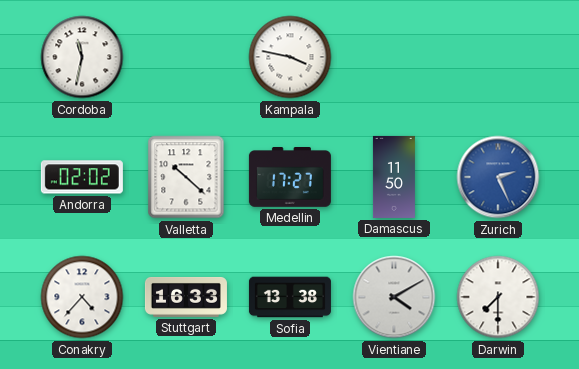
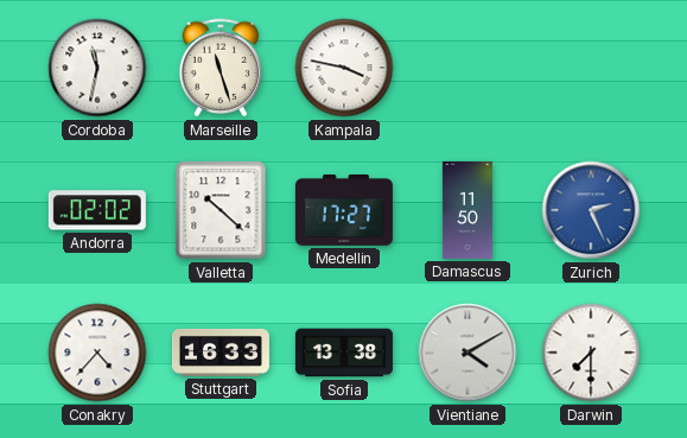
Marseille: none -> 11:27
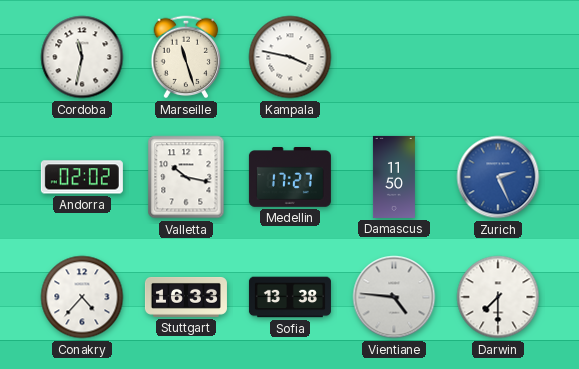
Valletta: 10:22 -> 10:17
Vientiane: 4:10 -> 4:46
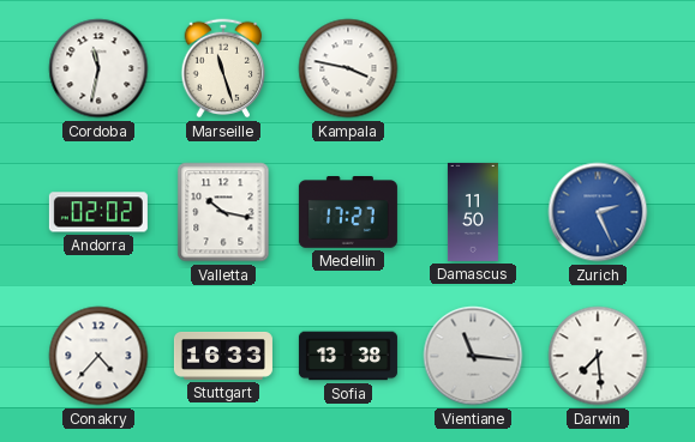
Vientiane: 4:46 -> 11:16
Darwin: 7:30 -> 7:29
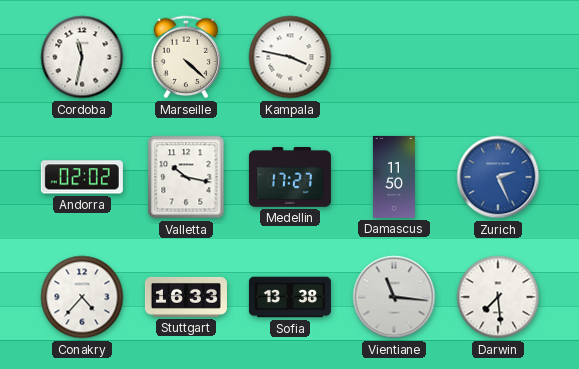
Marseille: 11:27 -> 4:22
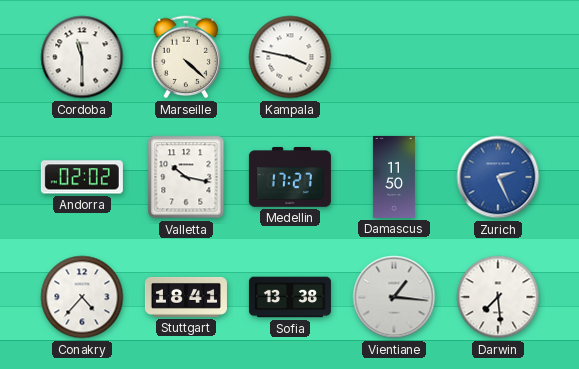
Cordoba: 11:32 -> 11:30
Stuttgart: 16:33 -> 18:41
Vientiane: 11:16 -> 1:16
